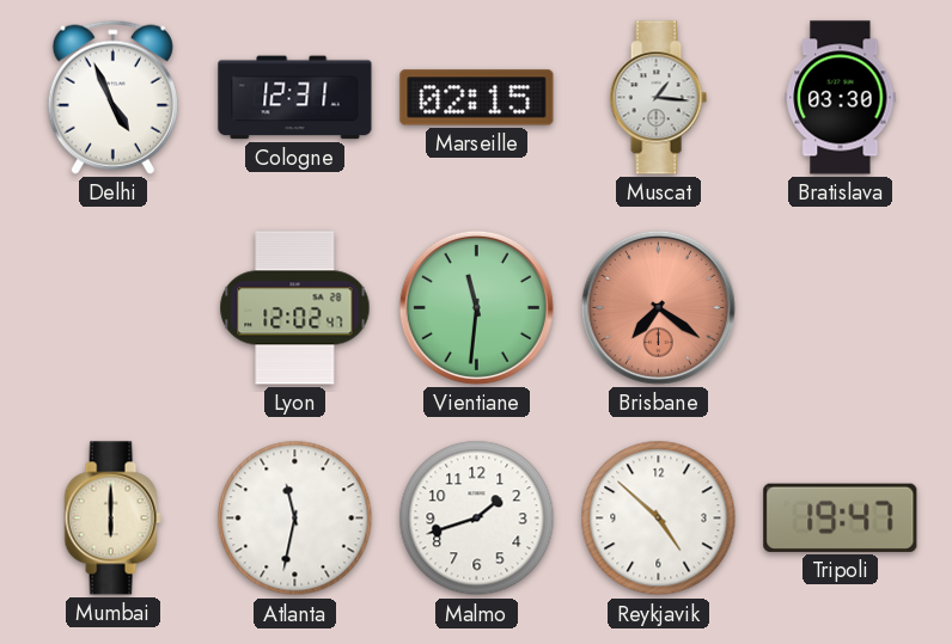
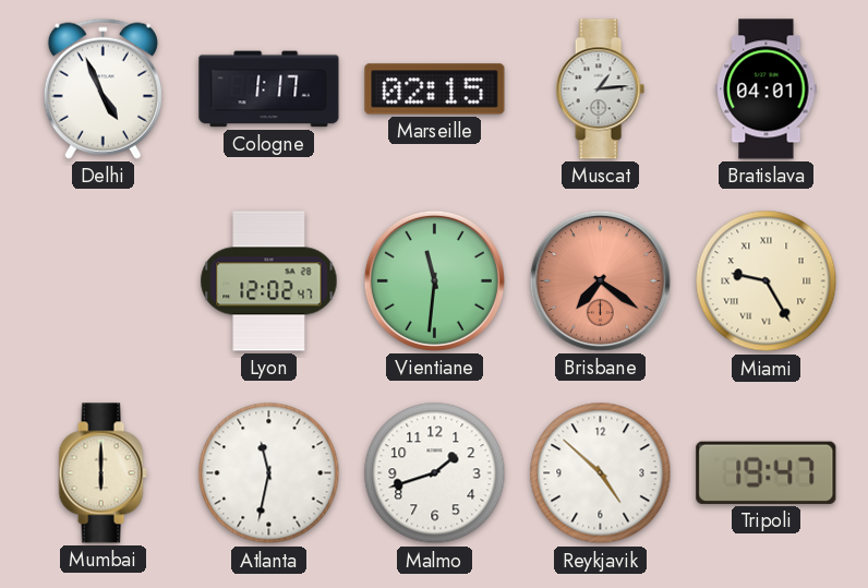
Cologne: 12:31 -> 1:17
Muscat: 1:16 -> 1:14
Bratislava: 03:30 -> 04:01
Miami: none -> 9:25
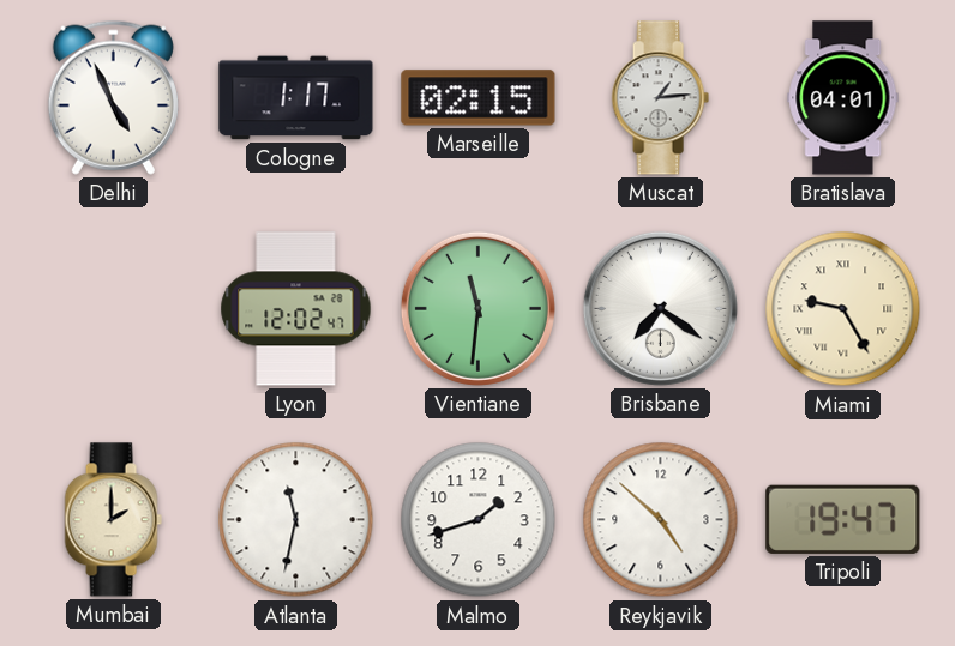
Brisbane dial: salmon -> white
Mumbai: 6:00 -> 2:00
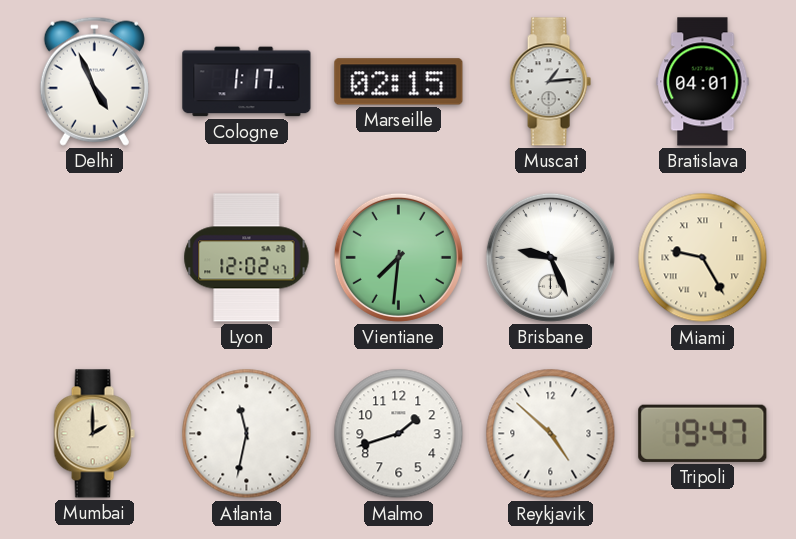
Vientiane: 11:31 -> 7:31
Brisbane: 7:21 -> 9:26
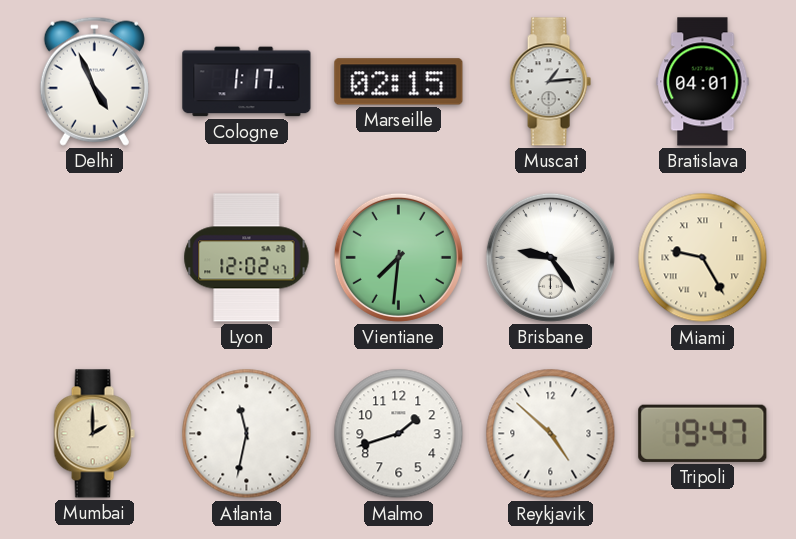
Brisbane: 9:26 -> 9:24
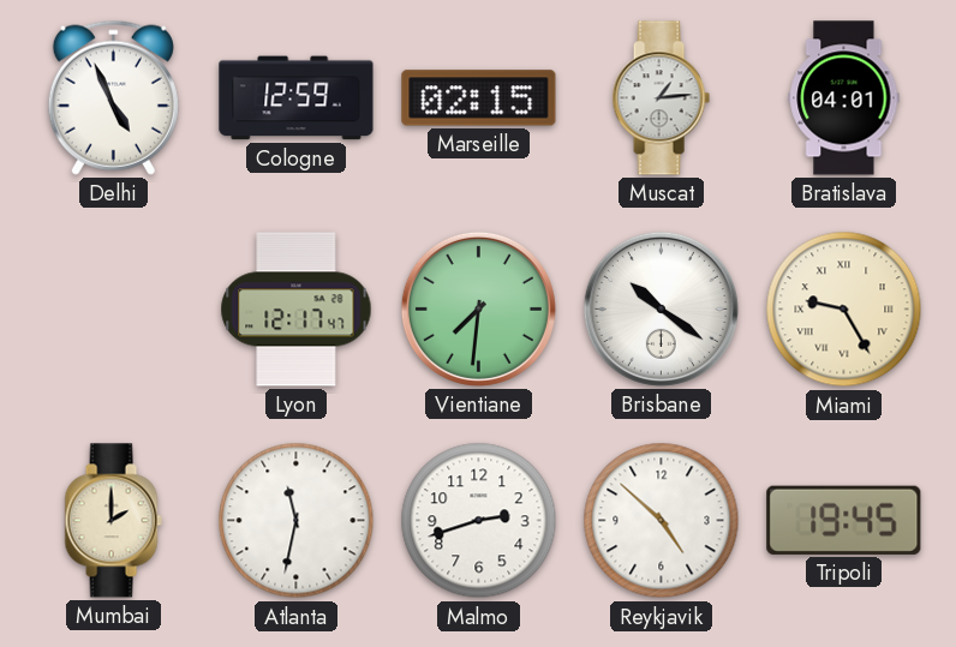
Cologne: 1:17 -> 12:59
Lyon: 12:02 -> 12:17
Brisbane: 9:24 -> 10:21
Malmo: 1:42 -> 2:42
Tripoli: 19:47 -> 19:45
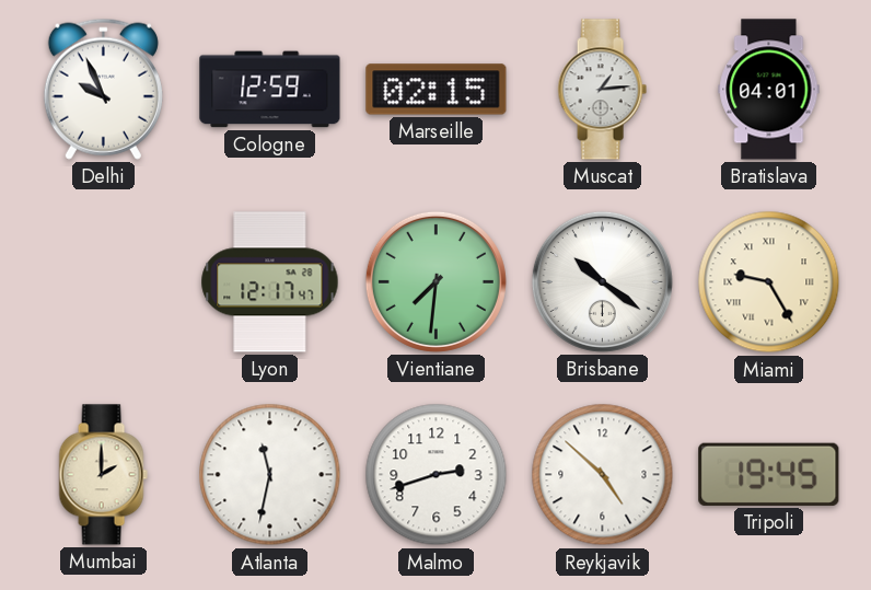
Delhi: 4:56 -> 9:56
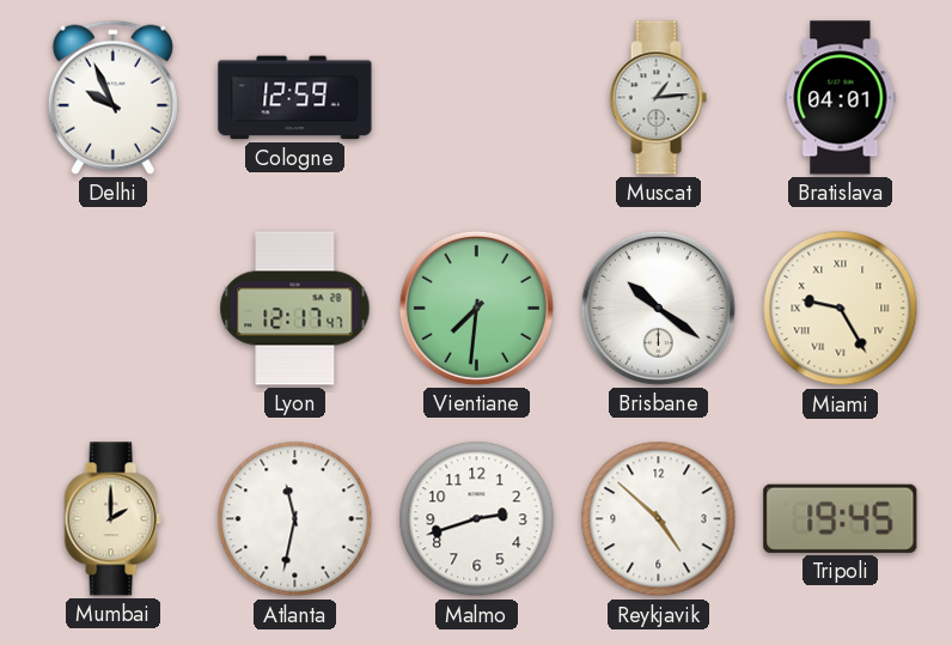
Marseille: 02:15 -> none
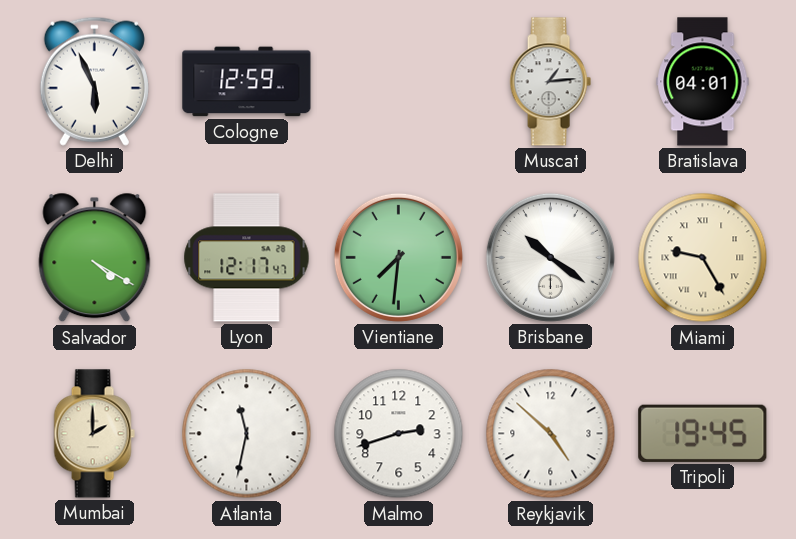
Delhi: 9:56 -> 5:56
Salvador: none -> 4:20
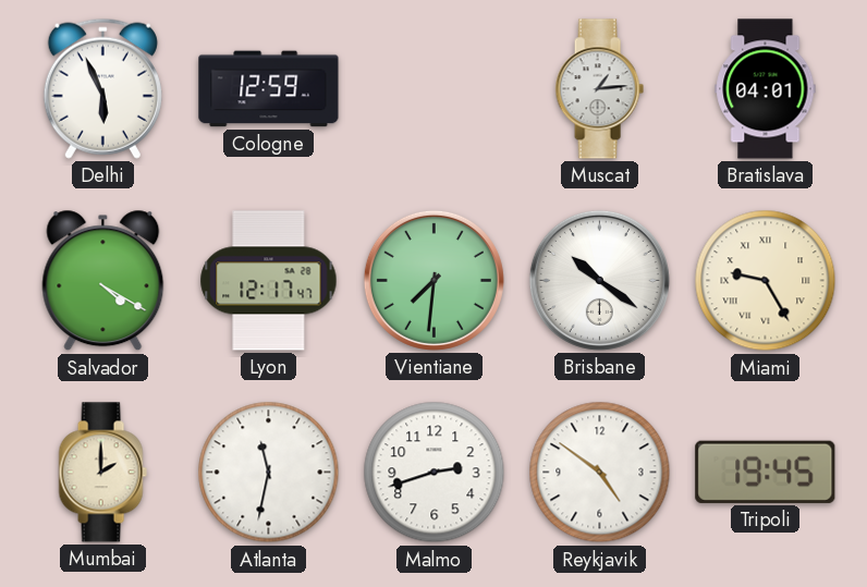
Reykjavik: 4:52 -> 4:51
